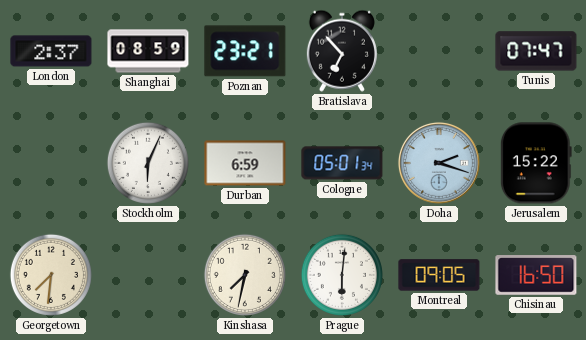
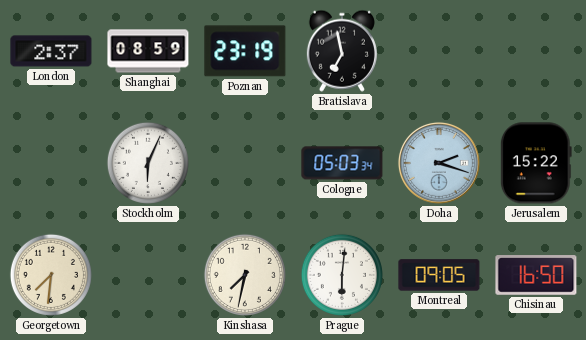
Poznan: 23:21 -> 23:19
Bratislava: 6:53 -> 6:58
Tunis: 07:47 -> none
Durban: 6:59 -> none
Cologne: 05:01 -> 05:03
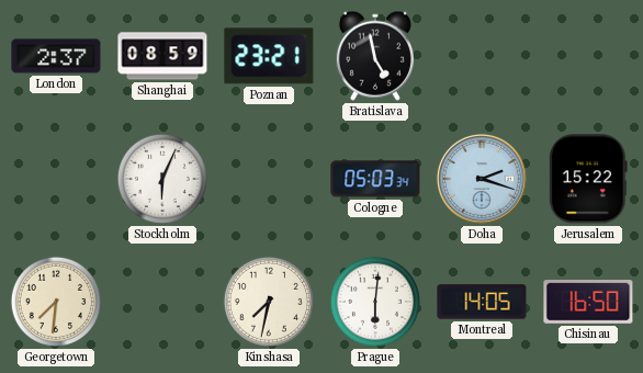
Poznan: 23:19 -> 23:21
Bratislava: 6:58 -> 4:58
Montreal: 09:05 -> 14:05
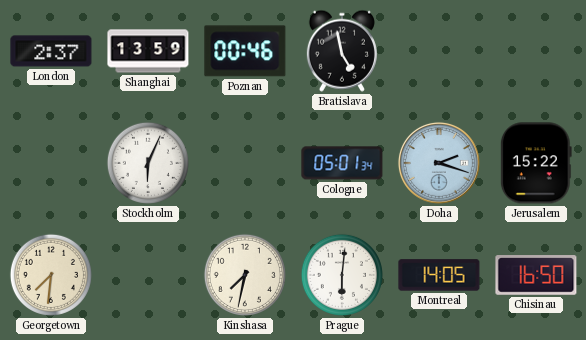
Shanghai: 08:59 -> 13:59
Poznan: 23:21 -> 00:46
Cologne: 05:03 -> 05:01
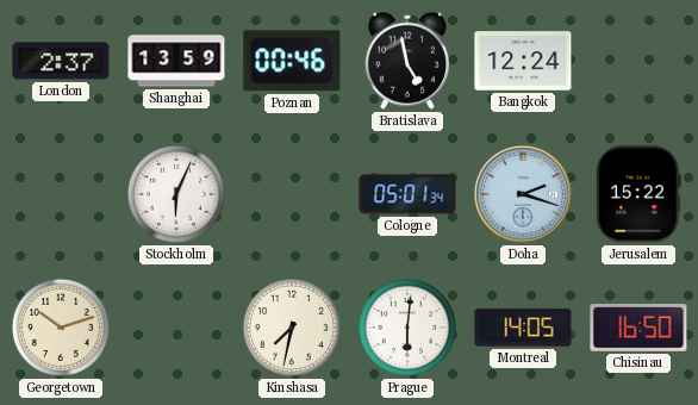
Bangkok: none -> 12:24
Georgetown: 7:31 -> 10:12
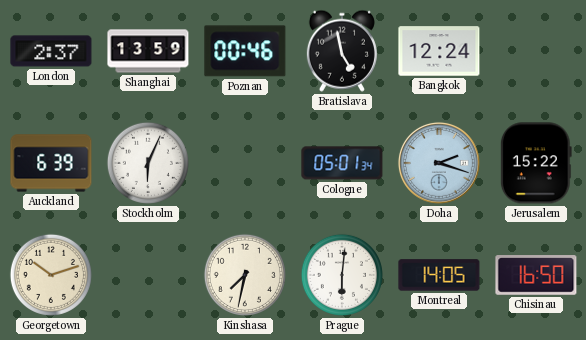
Auckland: none -> 6:39
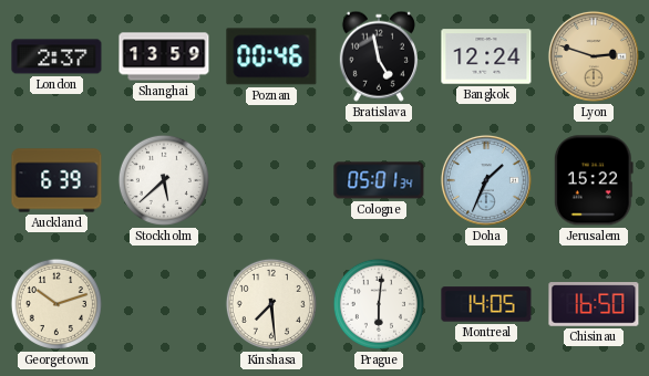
Lyon: none -> 2:48
Stockholm: 6:04 -> 5:38
Doha: 2:18 -> 1:34
Kinshasa: 7:32 -> 7:29
